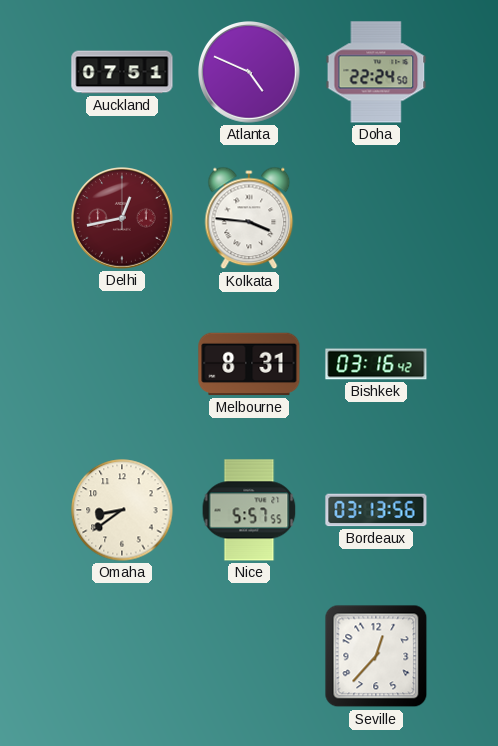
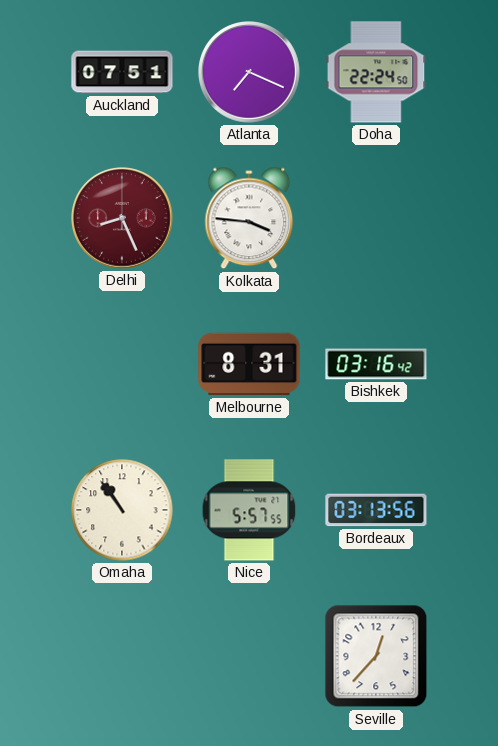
Atlanta: 4:49 -> 7:19
Delhi: 12:43 -> 8:26
Omaha: 8:39 -> 10:54
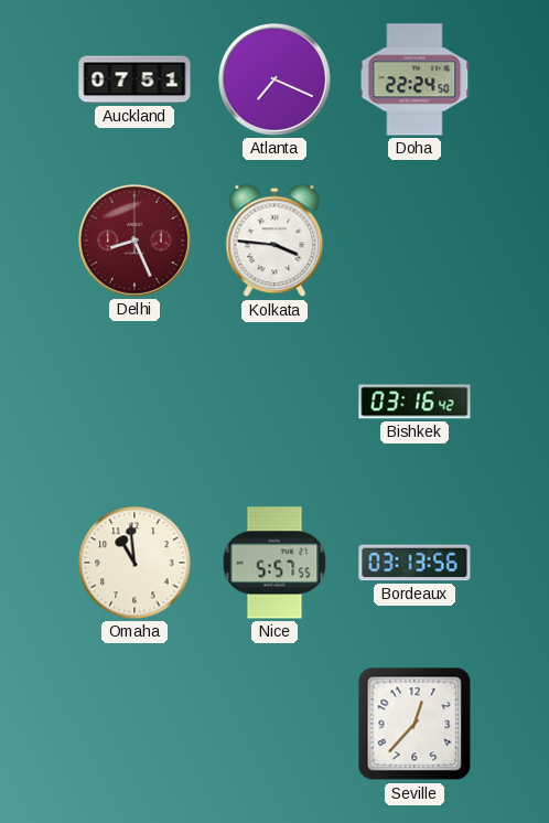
Melbourne: 8:31 -> none
Omaha: 10:54 -> 10:59
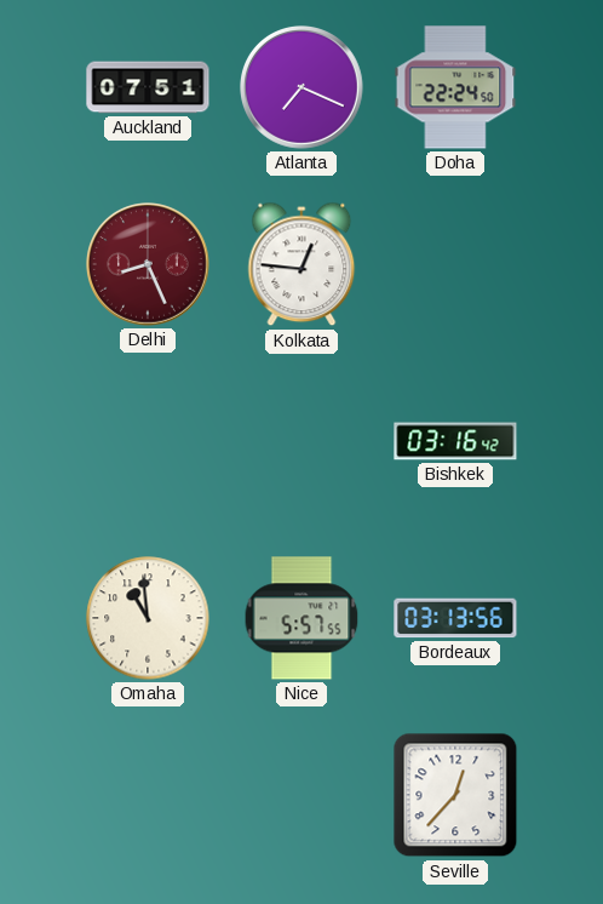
Kolkata: 3:46 -> 12:46
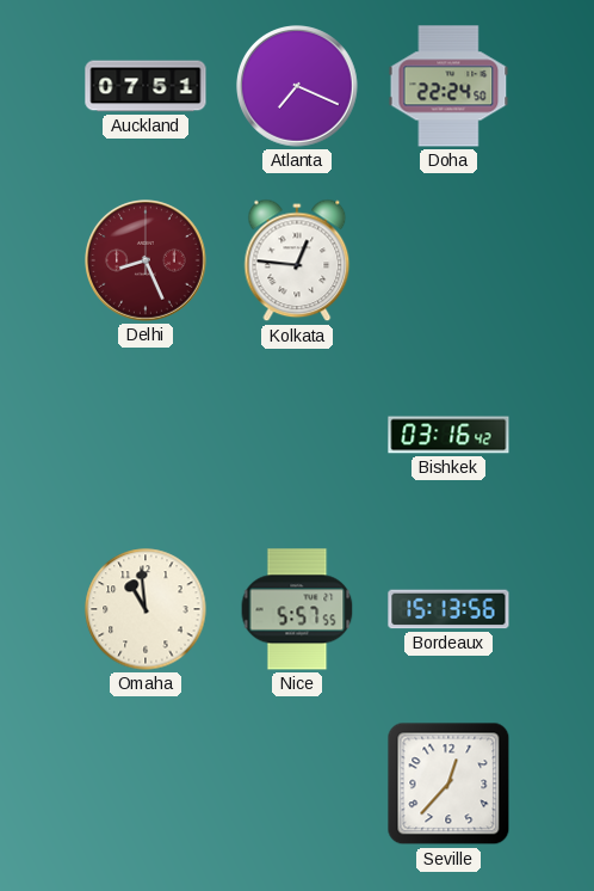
Bordeaux: 03:13 -> 15:13
